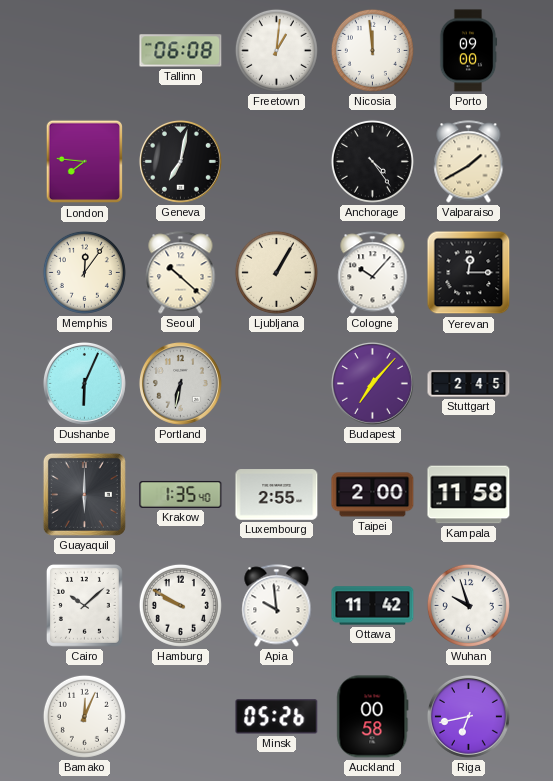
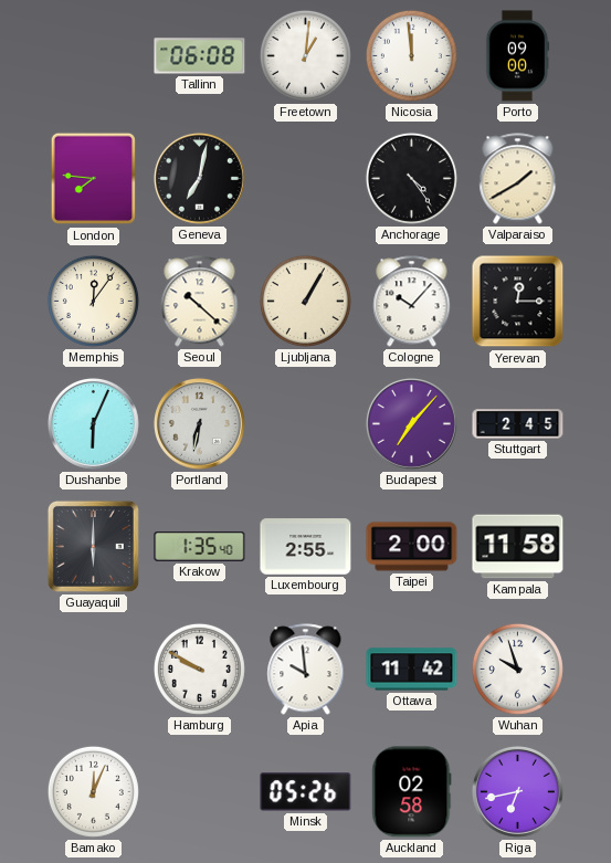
Cairo: 10:08 -> none
Auckland: 00:58 -> 02:58
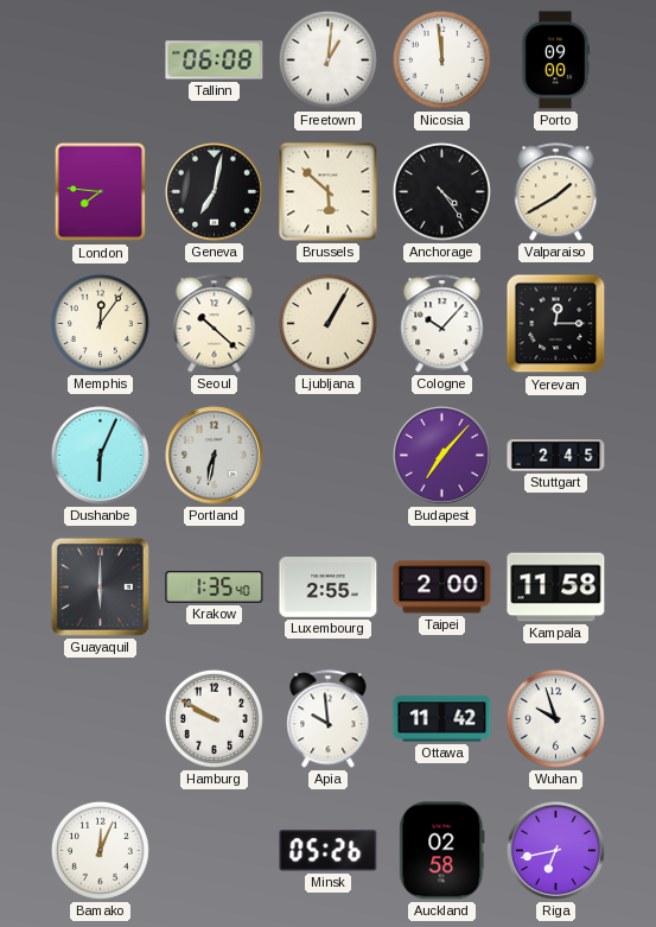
Brussels: none -> 5:52
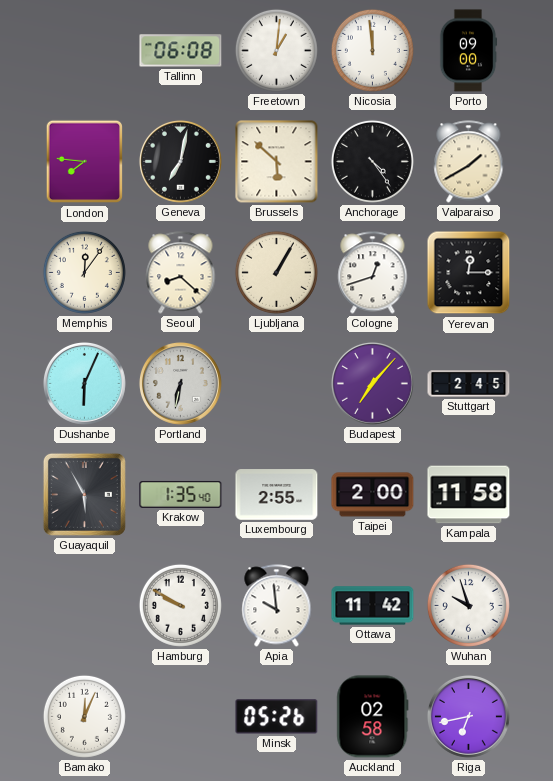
Seoul: 10:22 -> 8:22
Cologne: 10:07 -> 12:42
Guayaquil: 6:00 -> 5:55
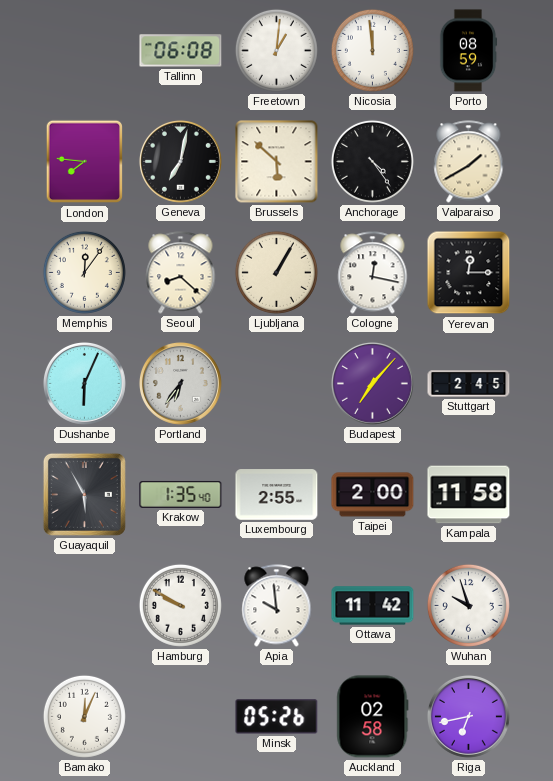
Porto: 09:00 -> 08:59
Cologne: 12:42 -> 12:17
Portland: 6:32 -> 6:36
